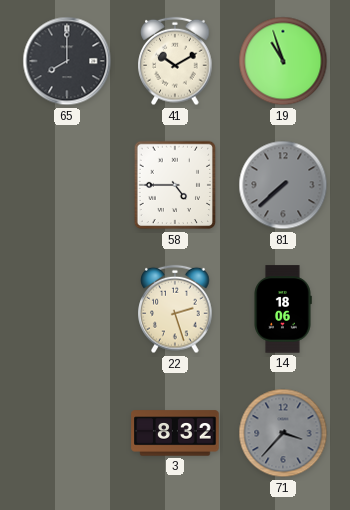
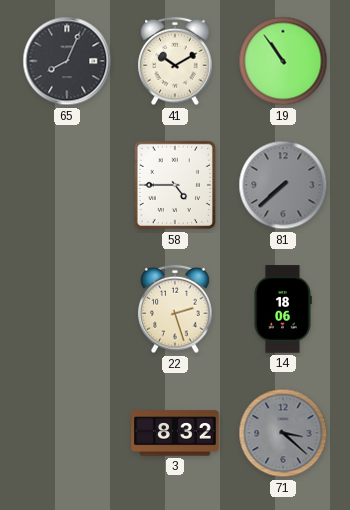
65: 8:00 -> 8:04
19: 10:57 -> 10:54
71: 3:37 -> 3:22
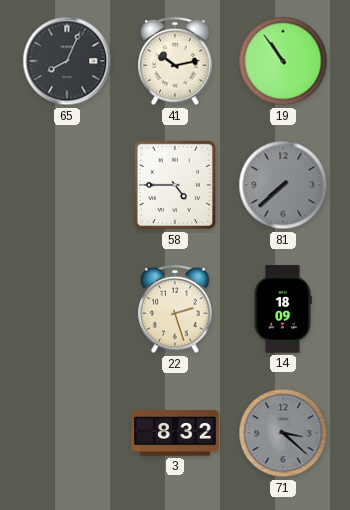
41: 10:10 -> 10:13
14: 18:06 -> 18:09
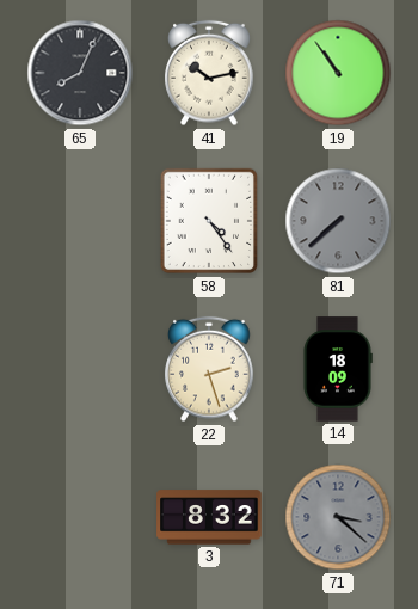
58: 4:45 -> 4:24
